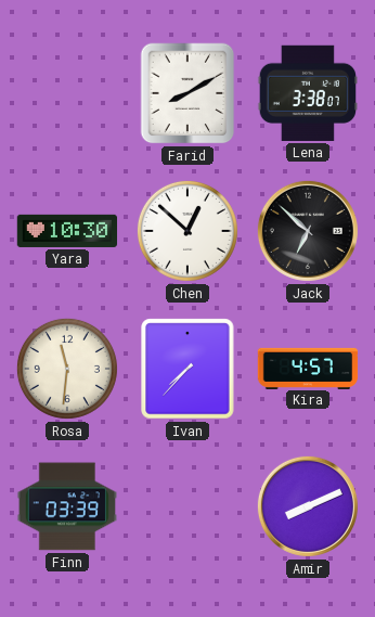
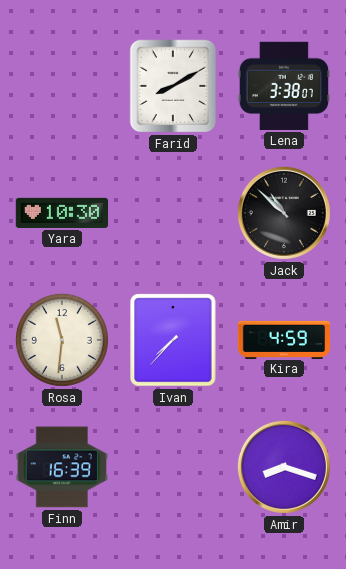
Chen: 12:52 -> none
Jack: 6:52 -> 10:52
Kira: 4:57 -> 4:59
Finn: 03:39 -> 16:39
Amir: 8:11 -> 8:18
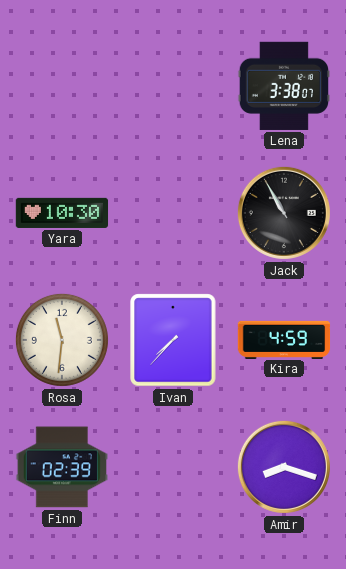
Farid: 8:10 -> none
Jack: 10:52 -> 10:55
Finn: 16:39 -> 02:39
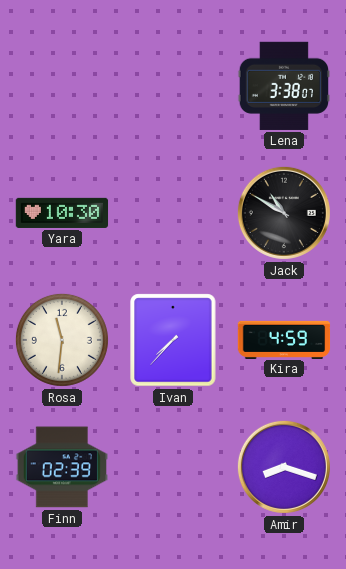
Jack: 10:55 -> 10:50
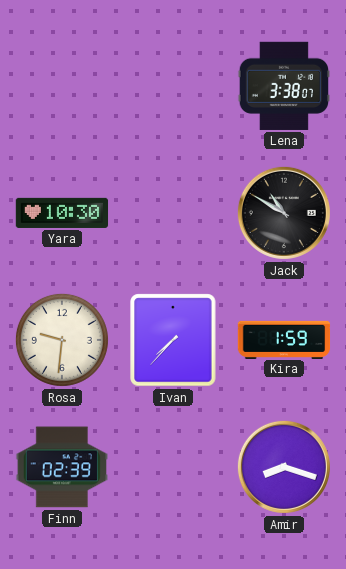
Rosa: 11:31 -> 9:31
Kira: 4:59 -> 1:59
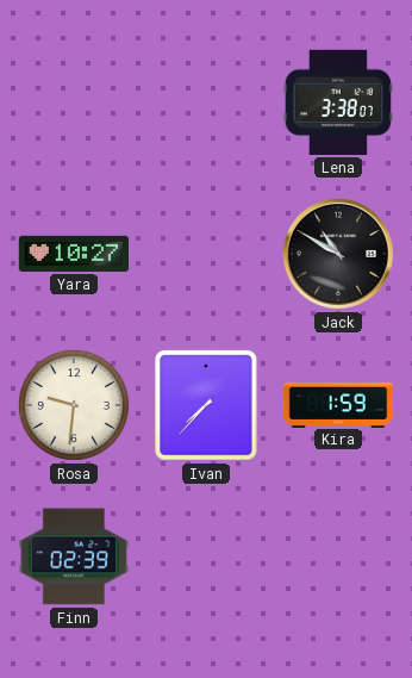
Yara: 10:30 -> 10:27
Amir: 8:18 -> none
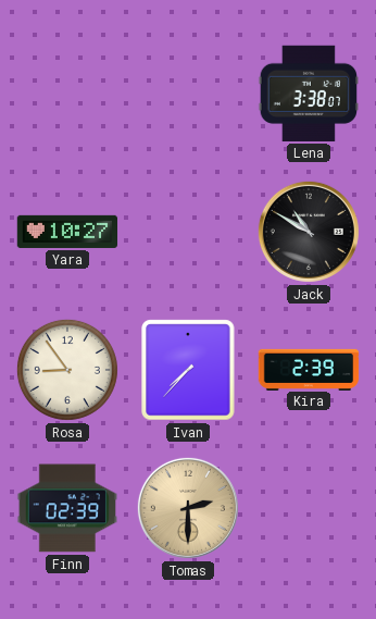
Rosa: 9:31 -> 8:54
Kira: 1:59 -> 2:39
Tomas: none -> 2:30
